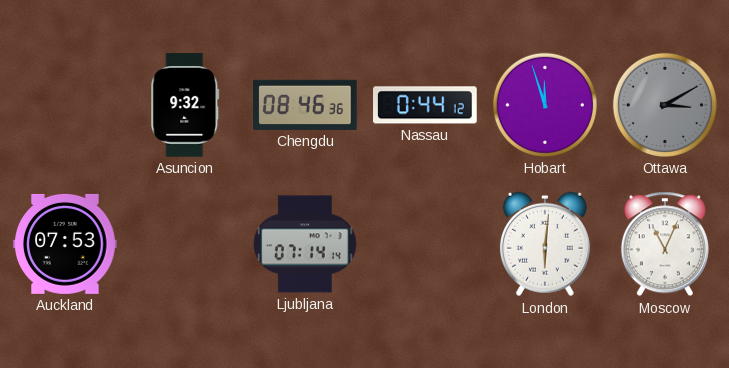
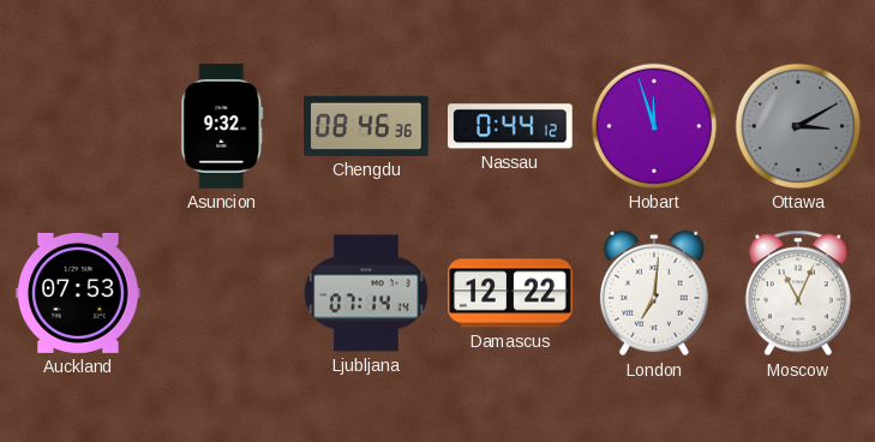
Damascus: none -> 12:22
London: 6:01 -> 7:01
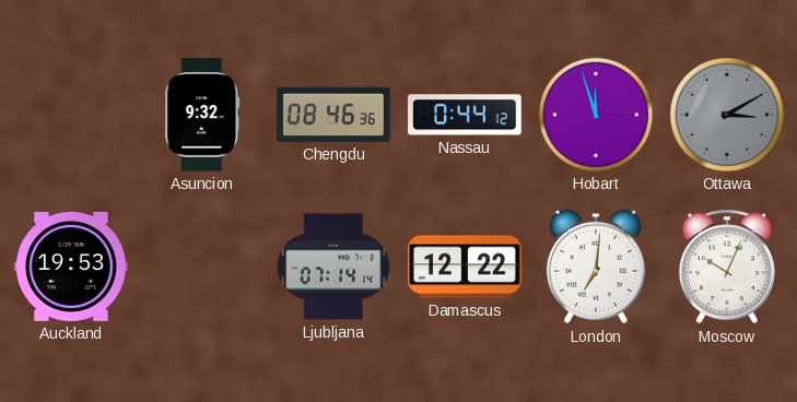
Auckland: 07:53 -> 19:53
Moscow: 11:04 -> 10:04
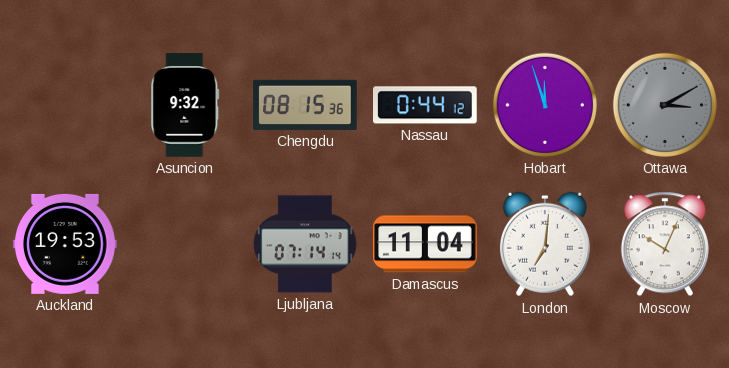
Chengdu: 08:46 -> 08:15
Damascus: 12:22 -> 11:04
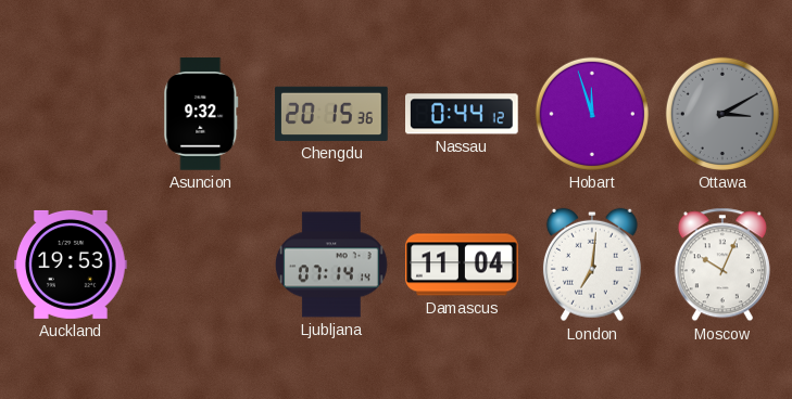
Chengdu: 08:15 -> 20:15
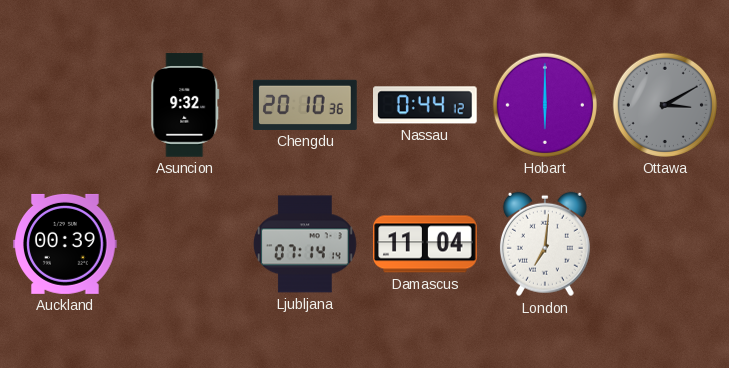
Chengdu: 20:15 -> 20:10
Hobart: 11:57 -> 6:00
Auckland: 19:53 -> 00:39
Moscow: 10:04 -> none
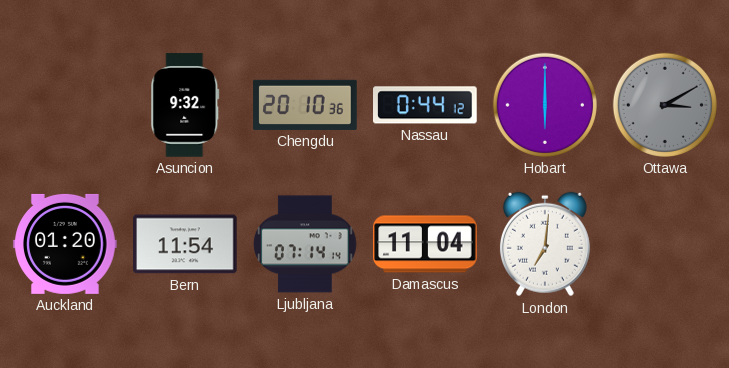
Auckland: 00:39 -> 01:20
Bern: none -> 11:54
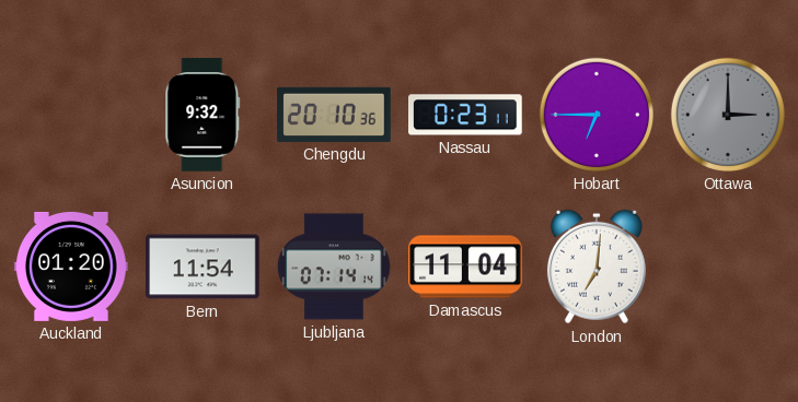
Nassau: 0:44 -> 0:23
Hobart: 6:00 -> 6:45
Ottawa: 3:10 -> 3:00
